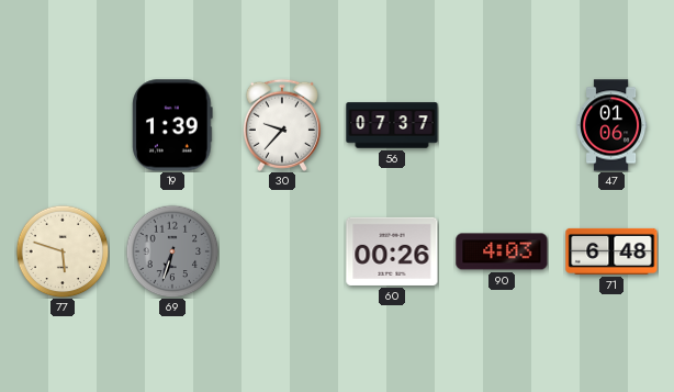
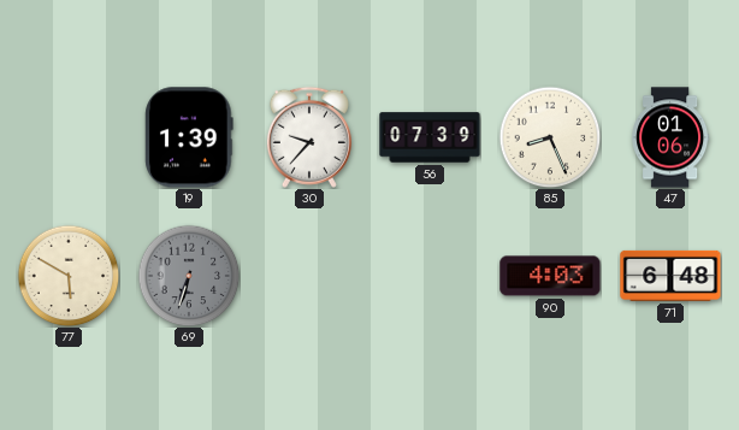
56: 07:37 -> 07:39
85: none -> 8:26
77: 5:48 -> 5:50
60: 00:26 -> none
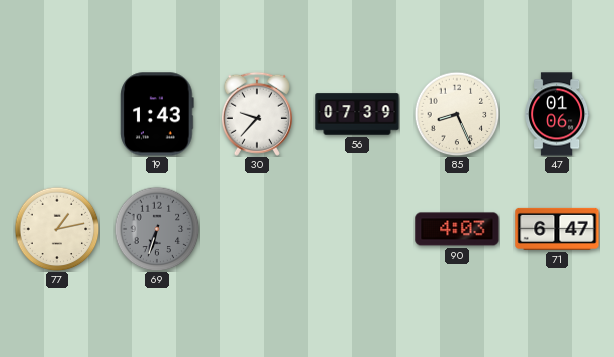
19: 1:39 -> 1:43
77: 5:50 -> 1:13
71: 6:48 -> 6:47
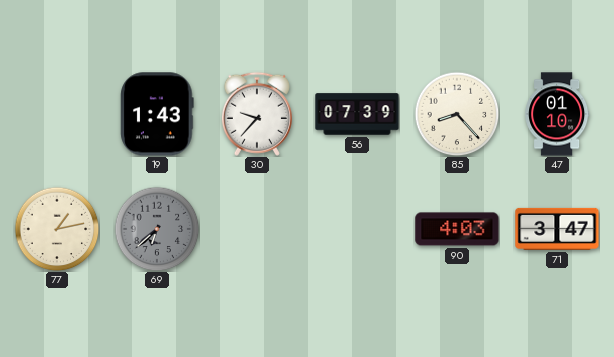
85: 8:26 -> 8:23
47: 01:06 -> 01:10
69: 6:33 -> 6:38
71: 6:47 -> 3:47
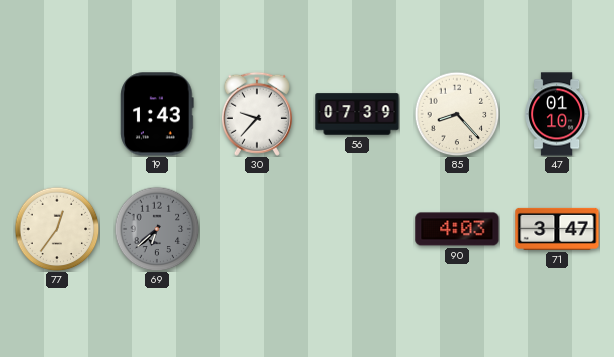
77: 1:13 -> 12:36
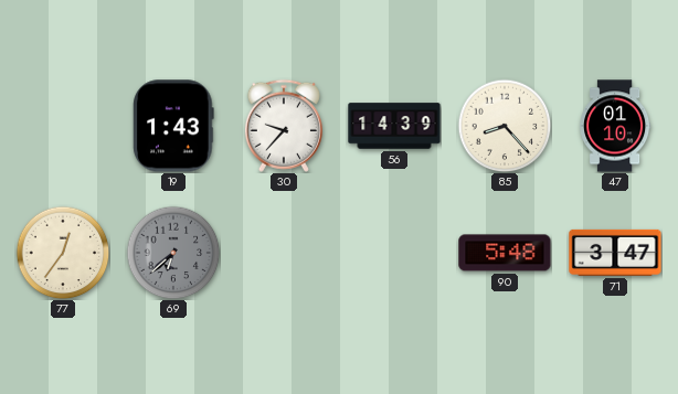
56: 07:39 -> 14:39
90: 4:03 -> 5:48
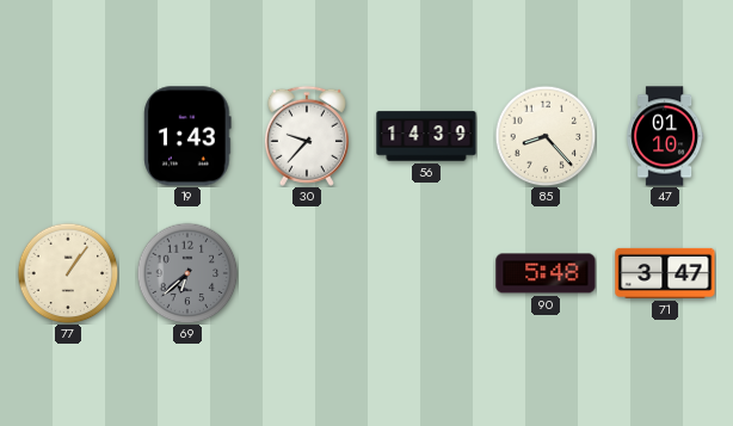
77: 12:36 -> 1:06
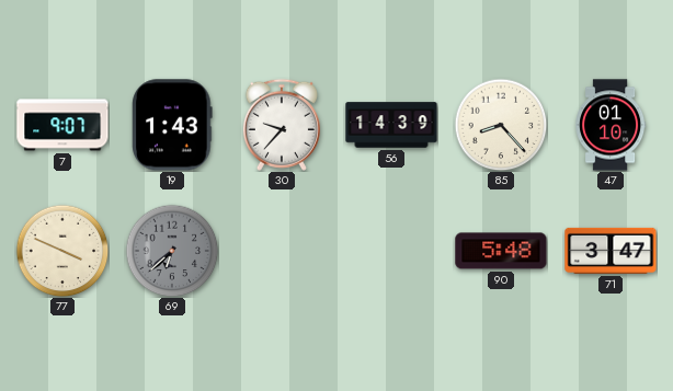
7: none -> 9:07
77: 1:06 -> 3:49
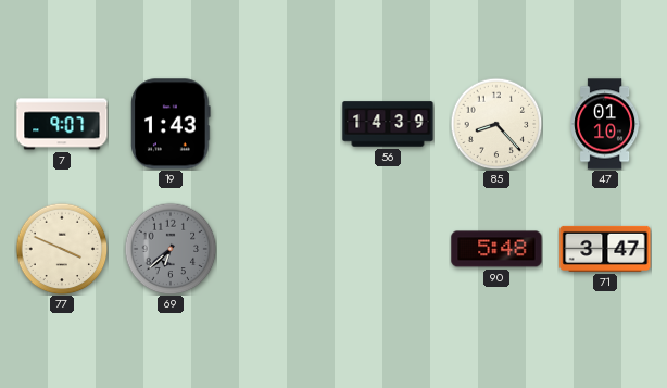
30: 9:37 -> none
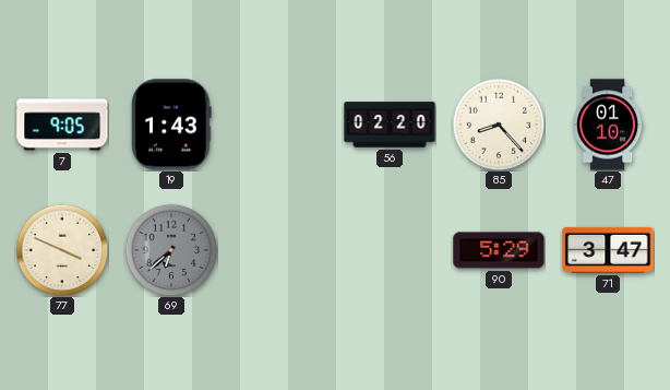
7: 9:07 -> 9:05
56: 14:39 -> 02:20
90: 5:48 -> 5:29
